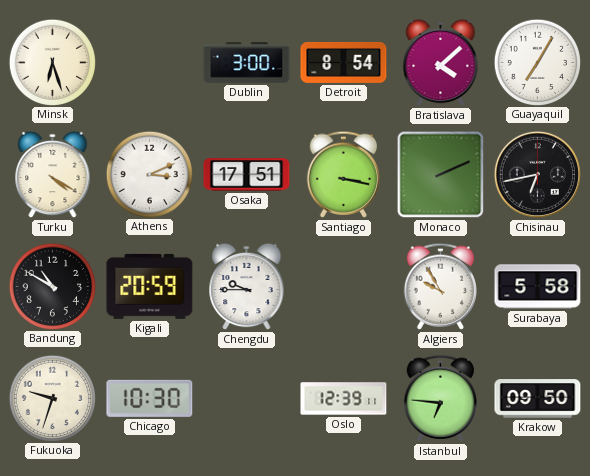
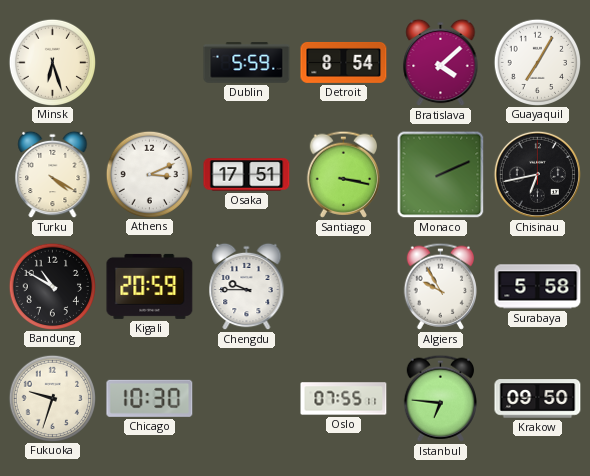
Dublin: 3:00 -> 5:59
Oslo: 12:39 -> 07:55
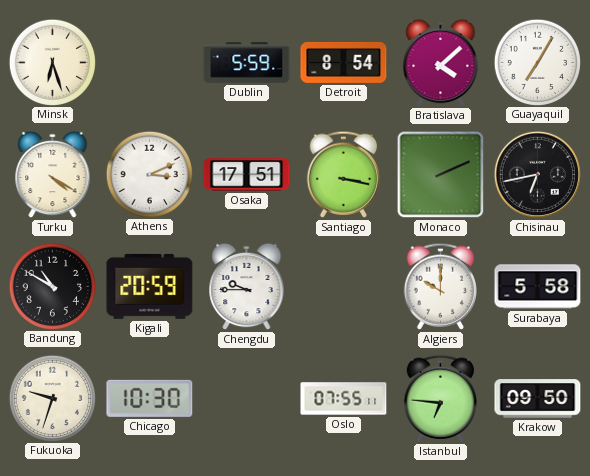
Algiers: 9:55 -> 10:00
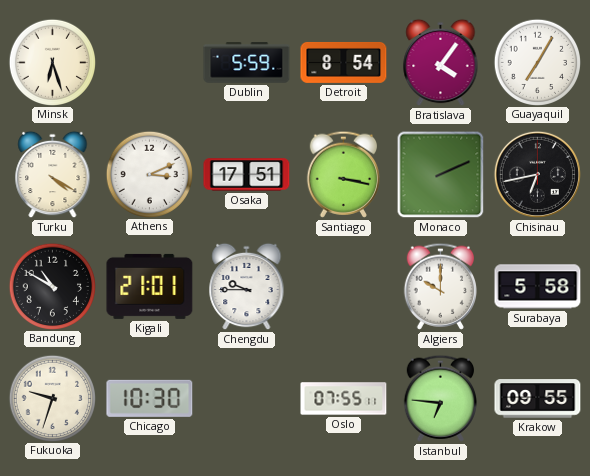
Bratislava: 4:08 -> 4:06
Kigali: 20:59 -> 21:01
Krakow: 09:50 -> 09:55
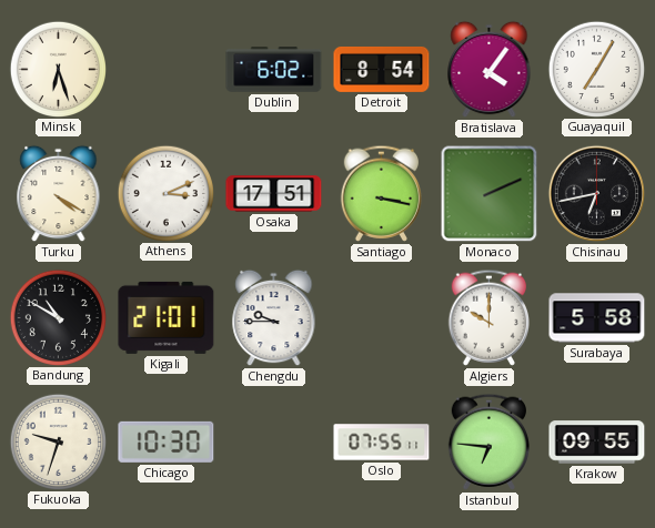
Dublin: 5:59 -> 6:02
